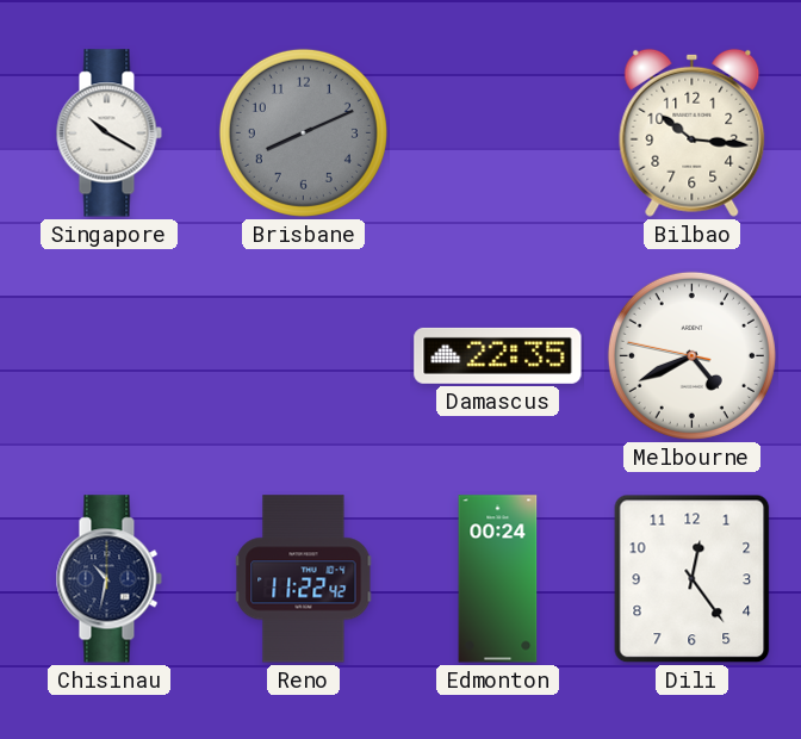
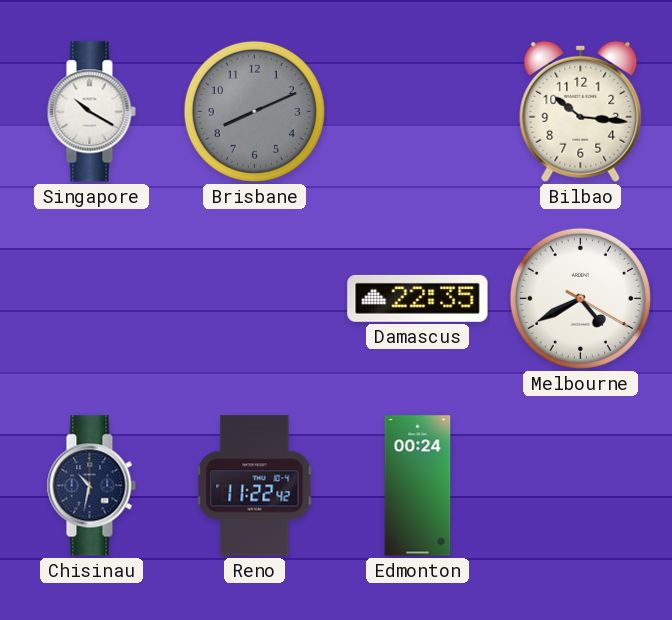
Melbourne: 4:40:47 -> 4:40:20
Dili: 12:24 -> none
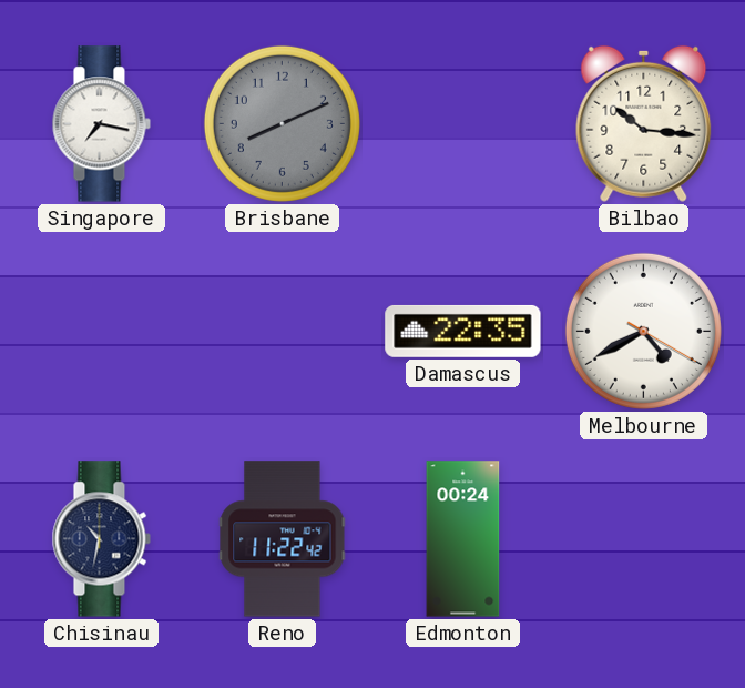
Singapore: 10:20 -> 7:17
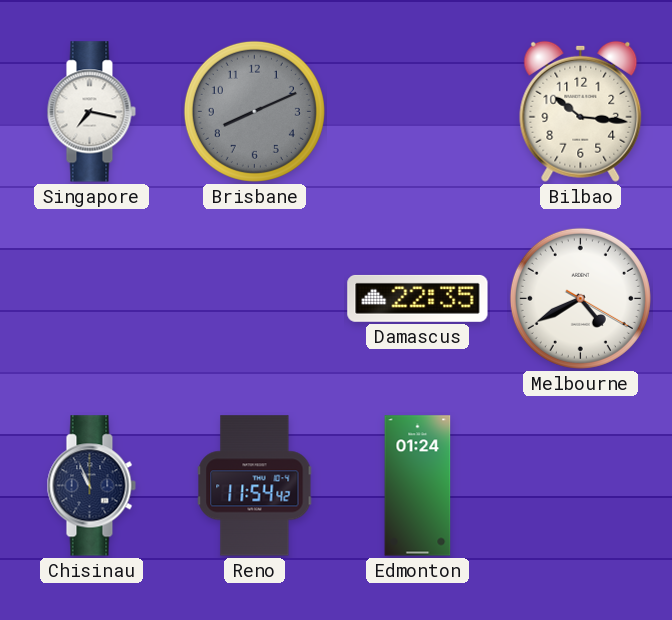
Chisinau: 10:32 -> 10:56
Reno: 11:22 -> 11:54
Edmonton: 00:24 -> 01:24
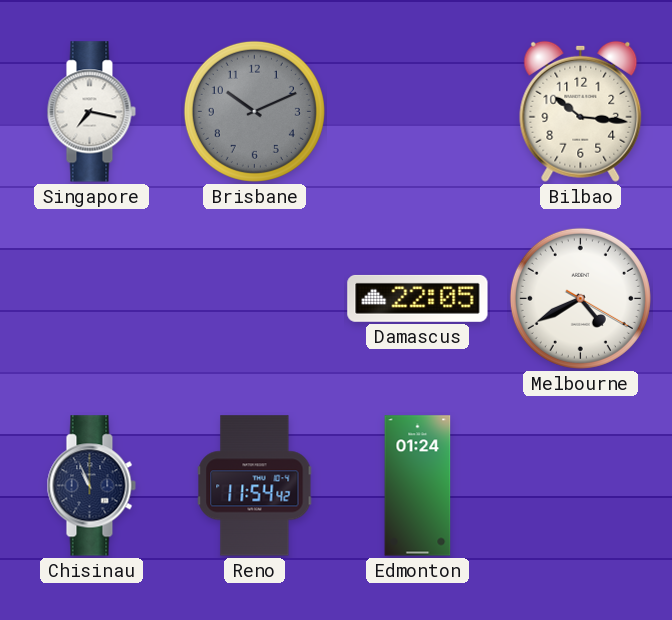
Brisbane: 8:11 -> 10:11
Damascus: 22:35 -> 22:05
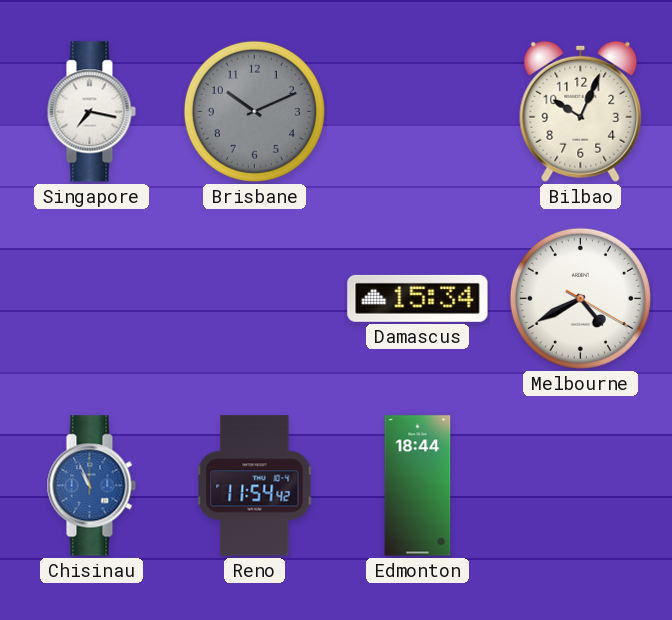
Bilbao: 10:16 -> 10:04
Damascus: 22:05 -> 15:34
Chisinau dial: navy -> blue
Edmonton: 01:24 -> 18:44
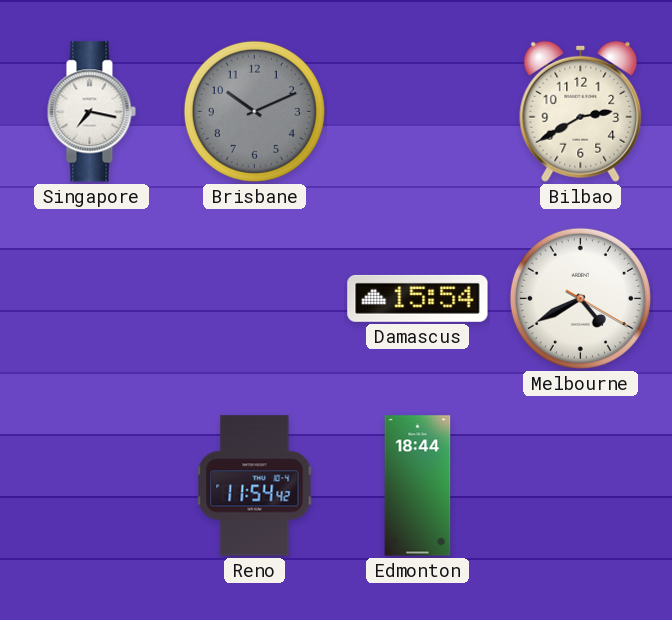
Bilbao: 10:04 -> 2:40
Damascus: 15:34 -> 15:54
Chisinau: 10:56 -> none
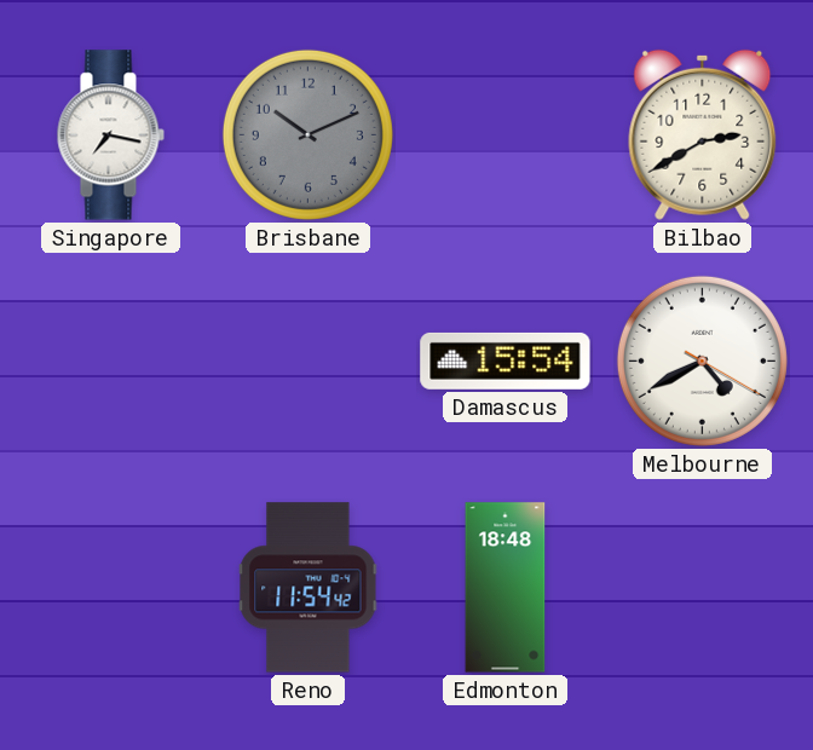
Edmonton: 18:44 -> 18:48
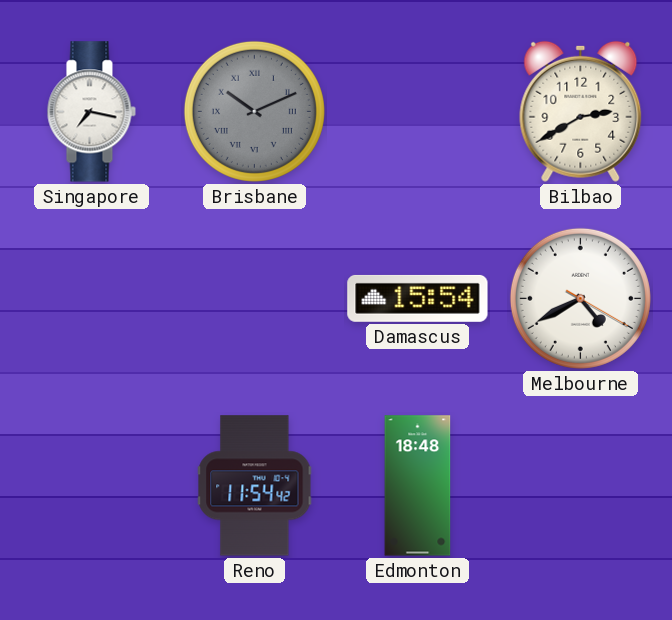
Brisbane numerals: Arabic -> Roman
